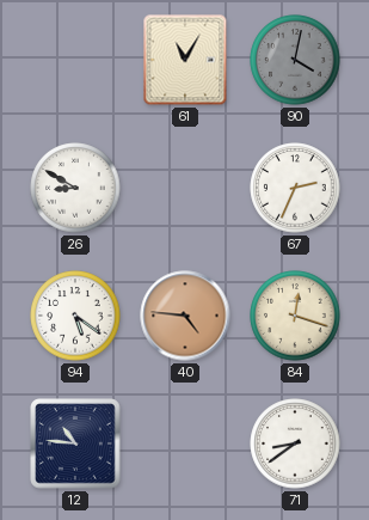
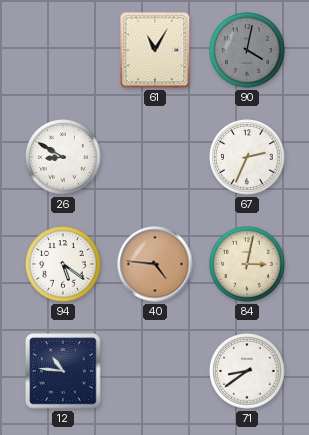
84: 12:18 -> 3:02
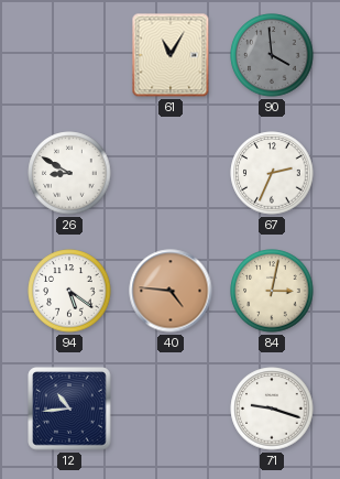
90: 4:02 -> 3:59
12: 10:46 -> 10:44
71: 8:39 -> 9:18
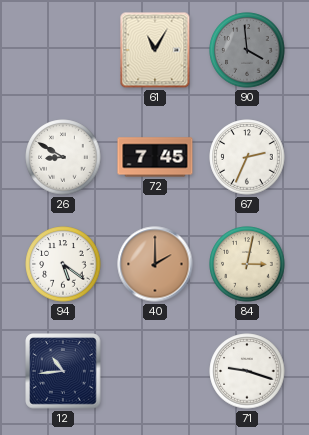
72: none -> 7:45
40: 4:46 -> 2:00
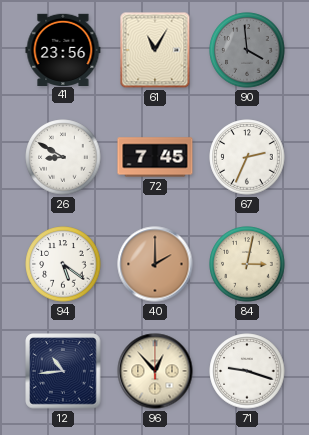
41: none -> 23:56
96: none -> 12:53
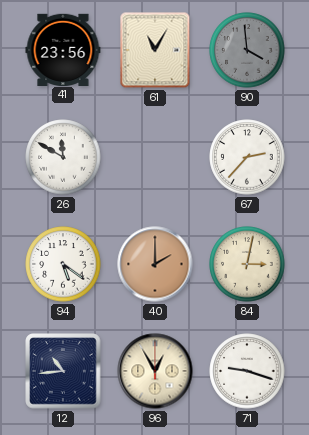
26: 8:50 -> 11:50
72: 7:45 -> none
67: 2:34 -> 2:37
96: 12:53 -> 12:55
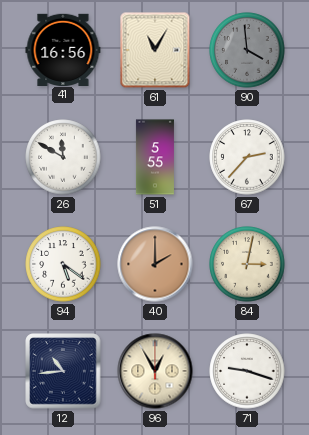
41: 23:56 -> 16:56
51: none -> 5:55
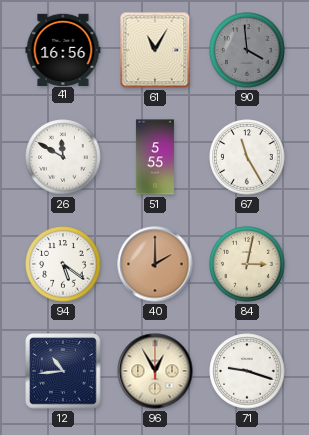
67: 2:37 -> 11:25
